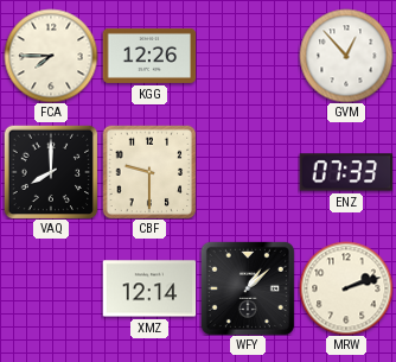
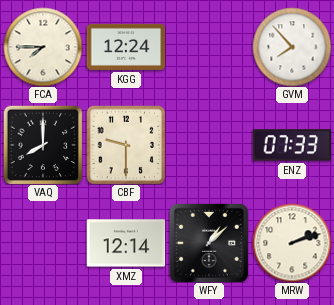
KGG: 12:26 -> 12:24
GVM: 12:53 -> 7:53
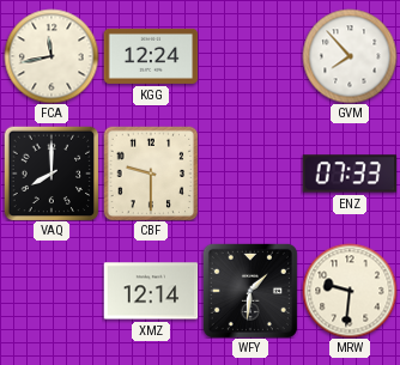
FCA: 7:45 -> 11:43
WFY: 1:08 -> 1:31
MRW: 2:12 -> 9:31
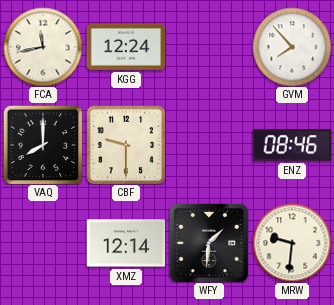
ENZ: 07:33 -> 08:46
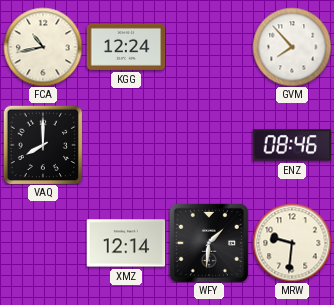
FCA: 11:43 -> 10:43
CBF: 9:30 -> none
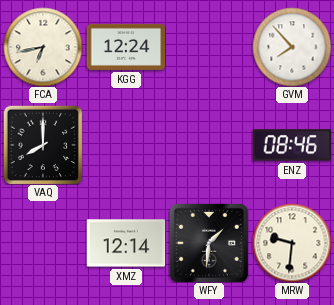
FCA: 10:43 -> 6:43
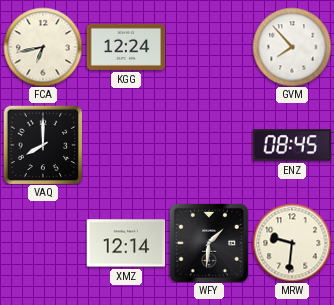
ENZ: 08:46 -> 08:45
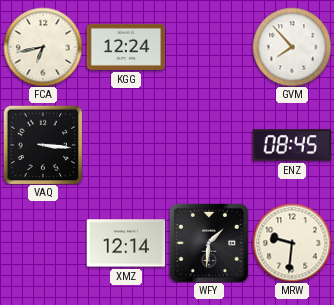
VAQ: 8:00 -> 3:16
